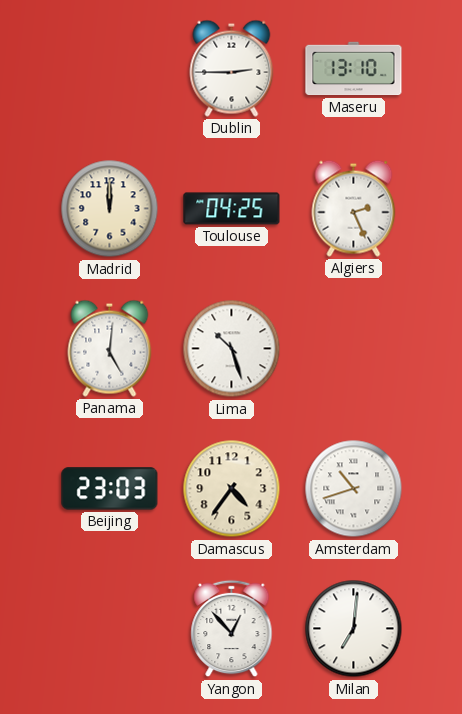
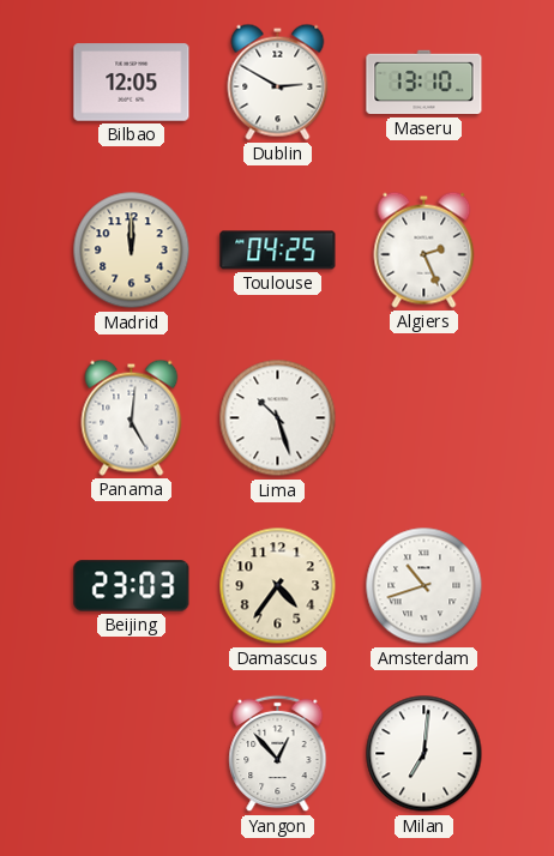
Bilbao: none -> 12:05
Dublin: 2:45 -> 2:50
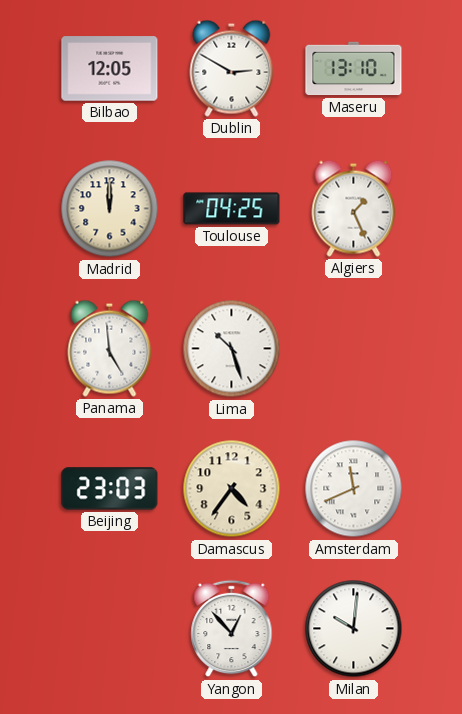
Algiers: 2:26 -> 1:26
Panama: 5:01 -> 4:59
Amsterdam: 10:42 -> 11:41
Milan: 7:01 -> 10:01
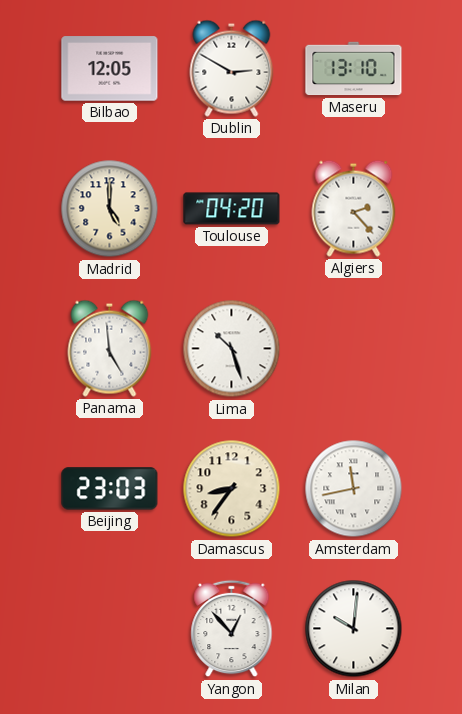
Madrid: 12:00 -> 5:00
Toulouse: 04:25 -> 04:20
Algiers: 1:26 -> 2:23
Damascus: 4:36 -> 8:36
Amsterdam: 11:41 -> 11:43
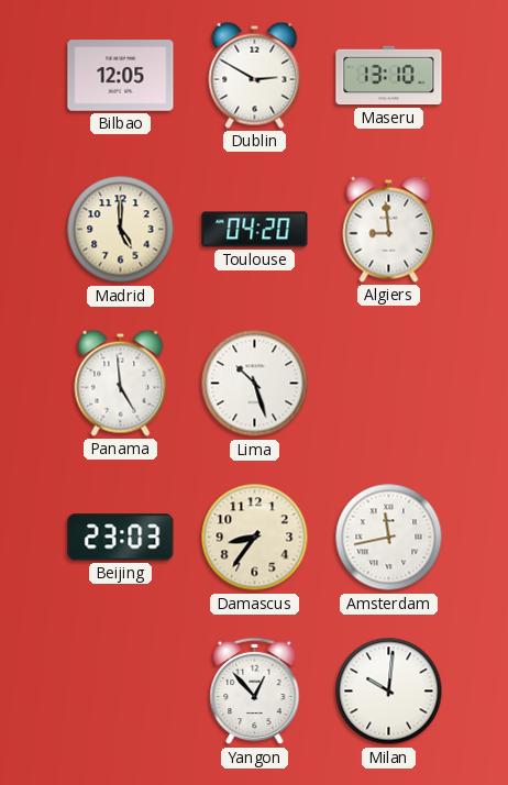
Algiers: 2:23 -> 8:59
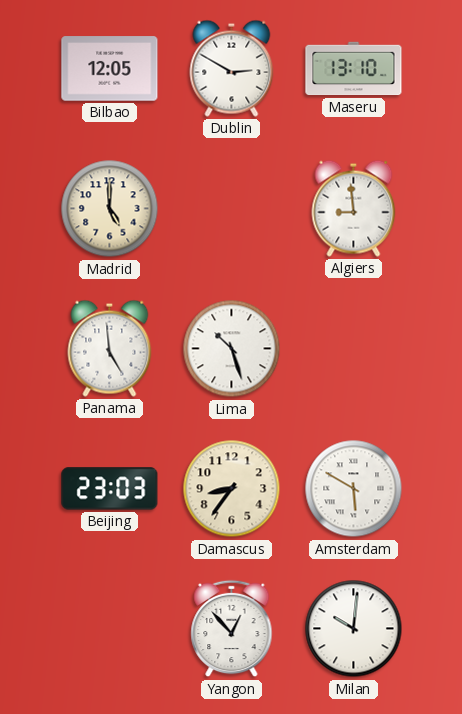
Toulouse: 04:20 -> none
Amsterdam: 11:43 -> 5:50
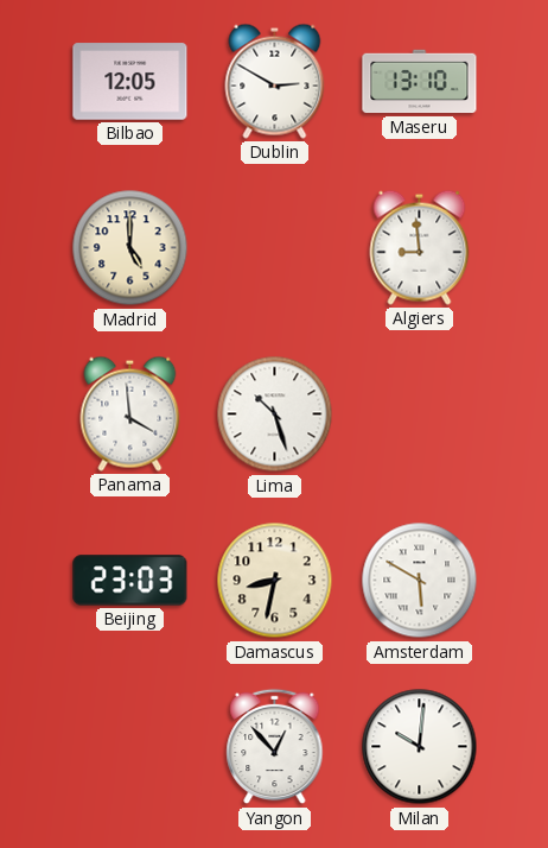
Panama: 4:59 -> 3:59
Damascus: 8:36 -> 8:32
